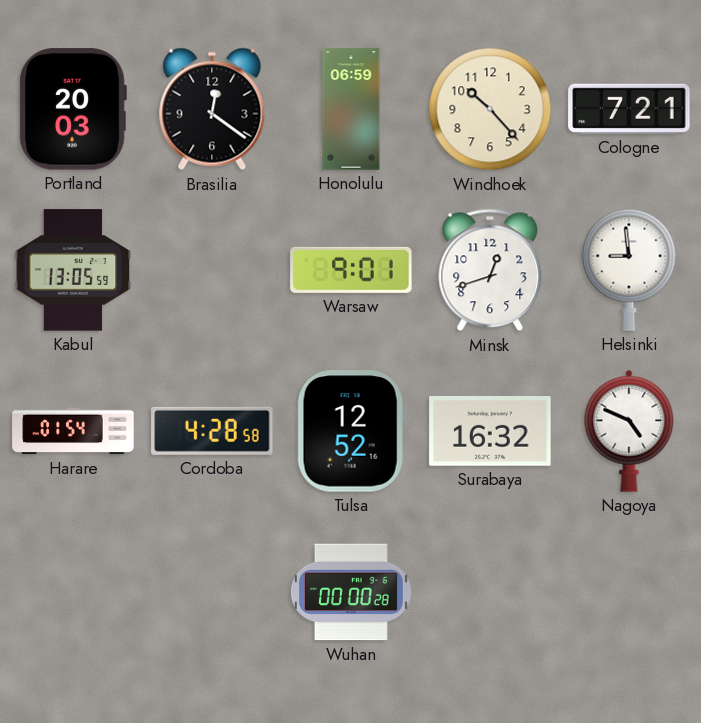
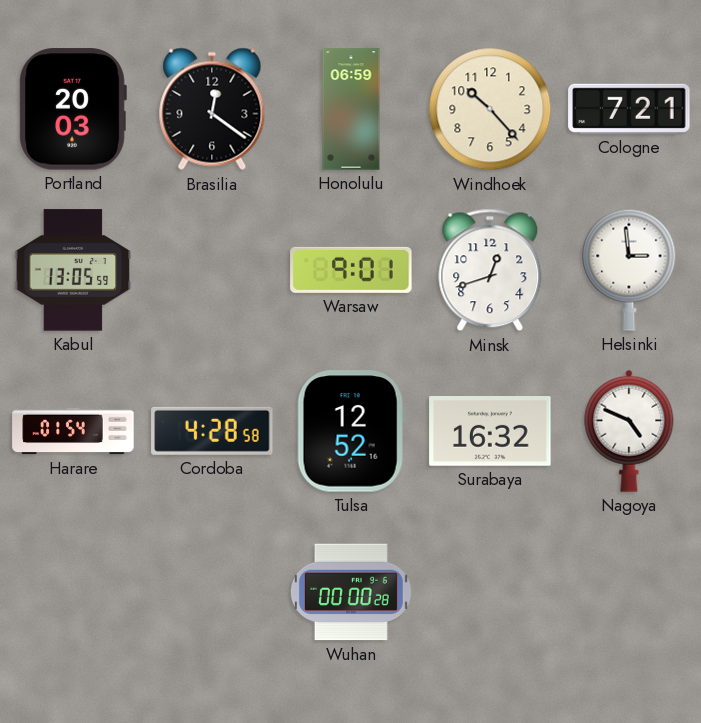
Helsinki: 8:59 -> 2:59
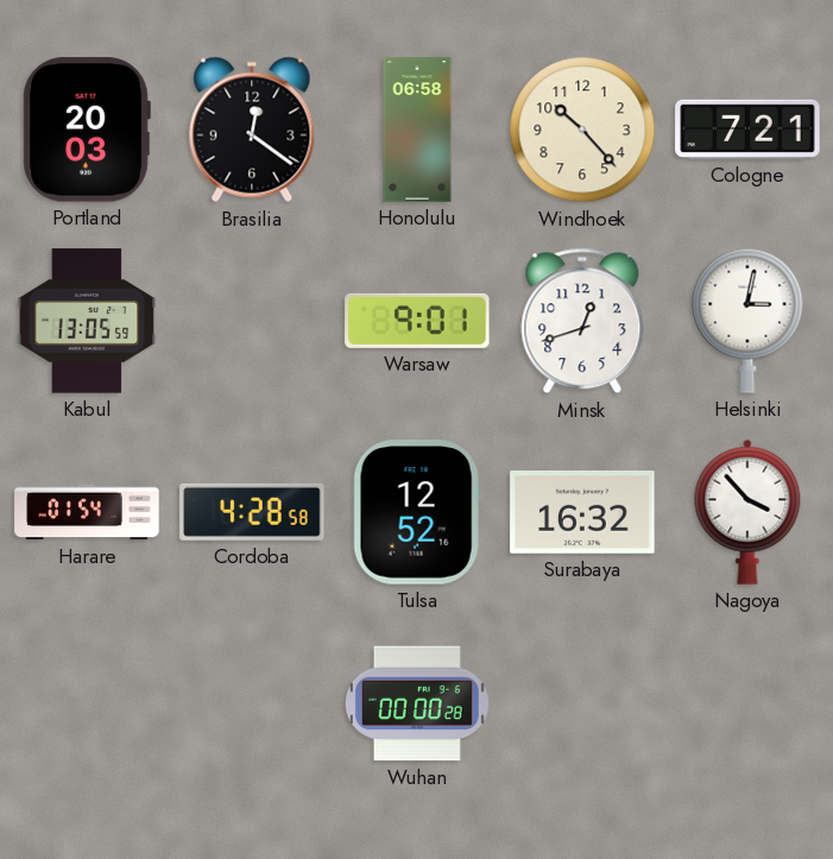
Honolulu: 06:59 -> 06:58
Helsinki: 2:59 -> 3:02
Nagoya: 4:49 -> 3:53
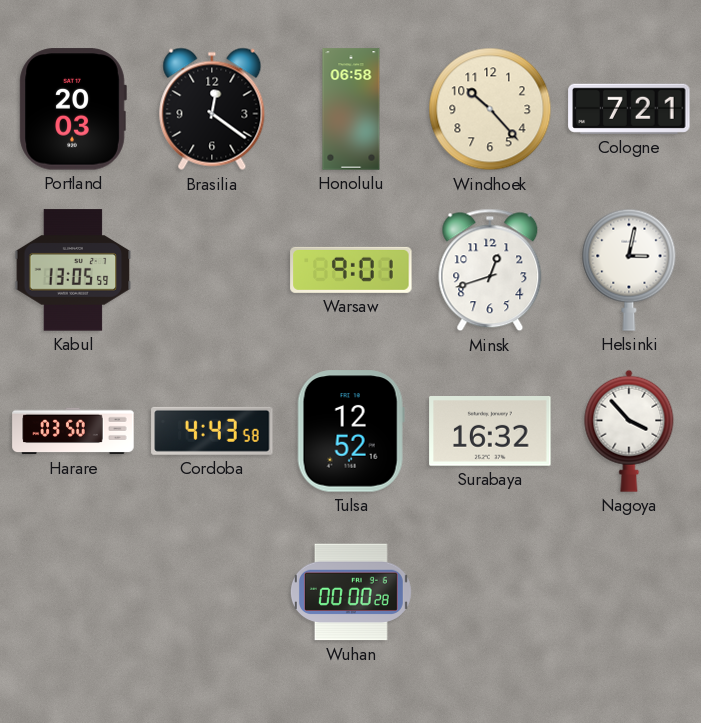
Harare: 01:54 -> 03:50
Cordoba: 4:28 -> 4:43
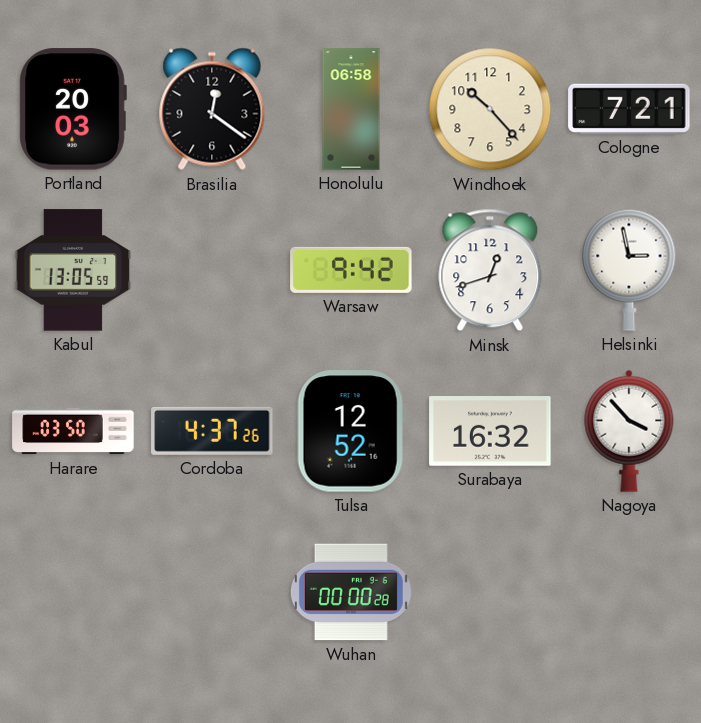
Warsaw: 9:01 -> 9:42
Helsinki: 3:02 -> 2:58
Cordoba: 4:43 -> 4:37
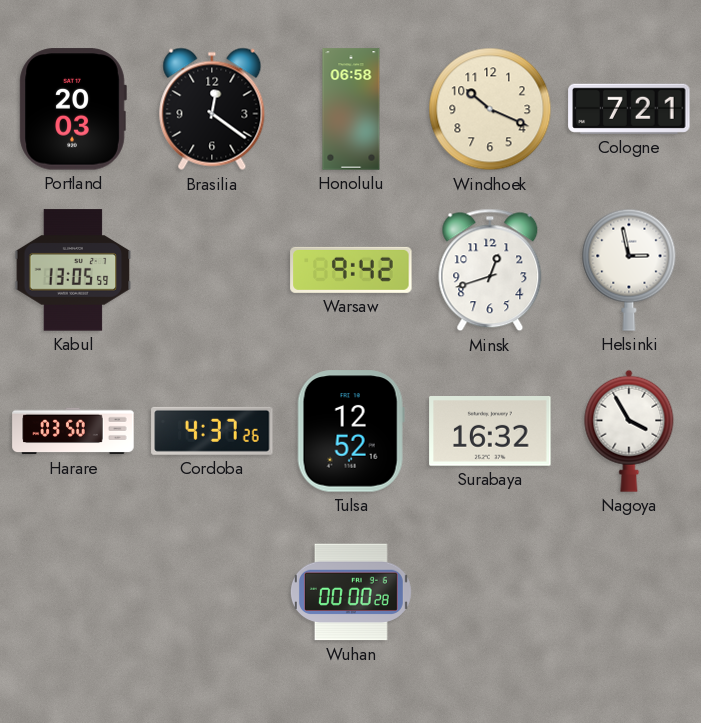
Windhoek: 10:23 -> 10:19
Nagoya: 3:53 -> 3:55
